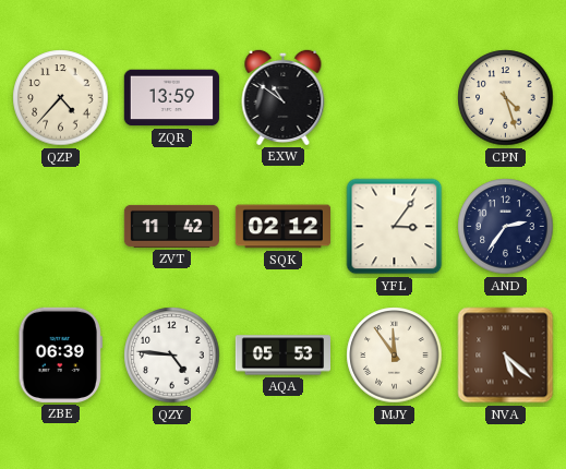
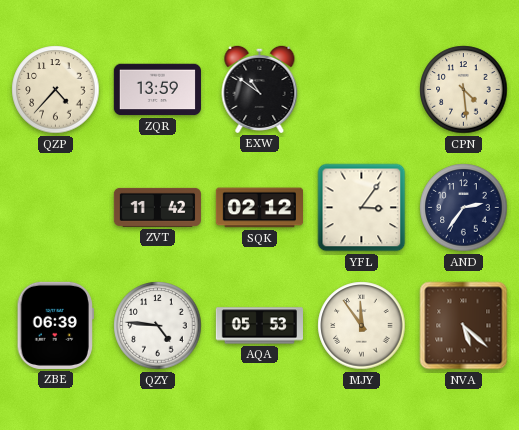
CPN: 4:27 -> 4:29
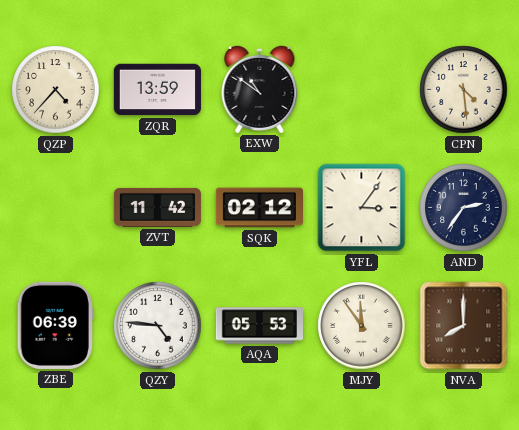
NVA: 5:22 -> 8:00
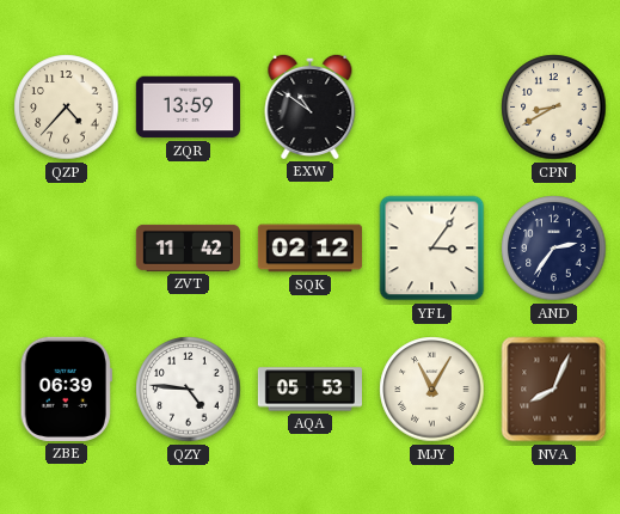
CPN: 4:29 -> 8:40
MJY: 11:54 -> 11:05
NVA: 8:00 -> 8:04
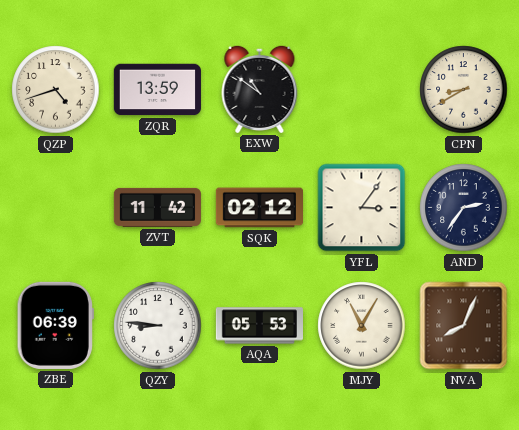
QZP: 4:37 -> 4:42
QZY: 4:46 -> 8:46
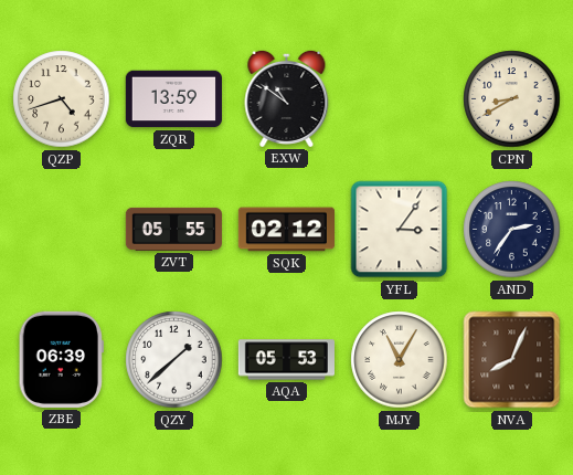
ZVT: 11:42 -> 05:55
QZY: 8:46 -> 1:38
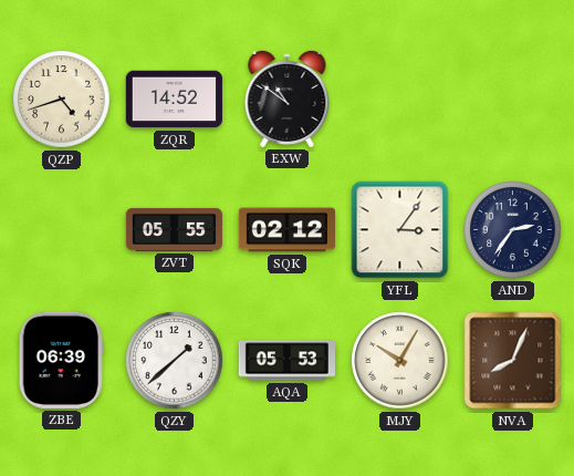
ZQR: 13:59 -> 14:52
CPN: 8:40 -> none
MJY: 11:05 -> 10:05
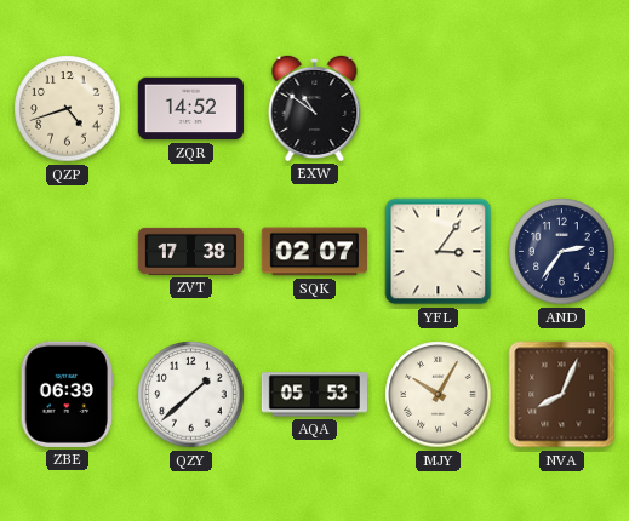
ZVT: 05:55 -> 17:38
SQK: 02:12 -> 02:07
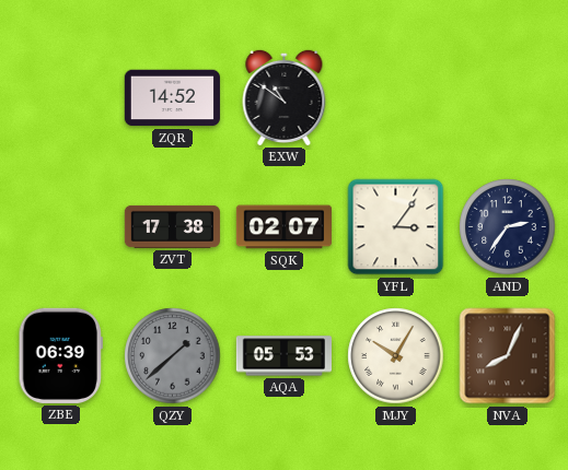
QZP: 4:42 -> none
QZY dial: white -> grey
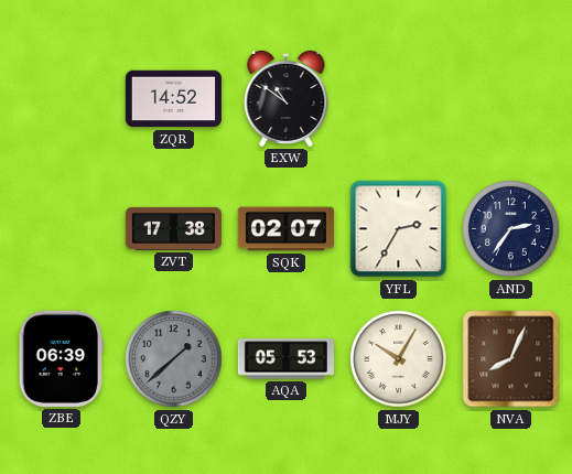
YFL: 3:06 -> 2:35
